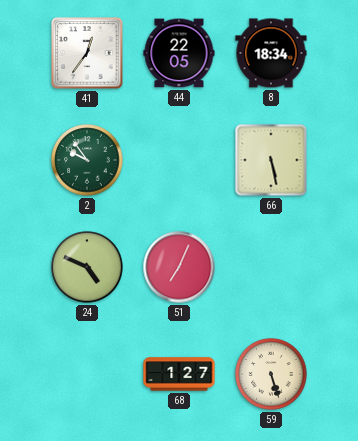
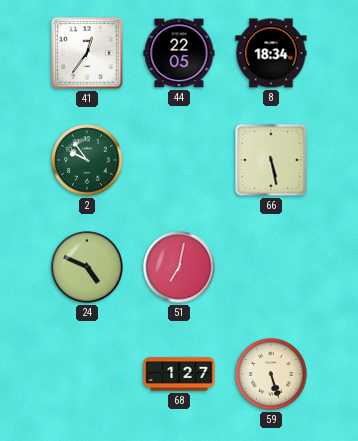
51: 7:04 -> 7:02
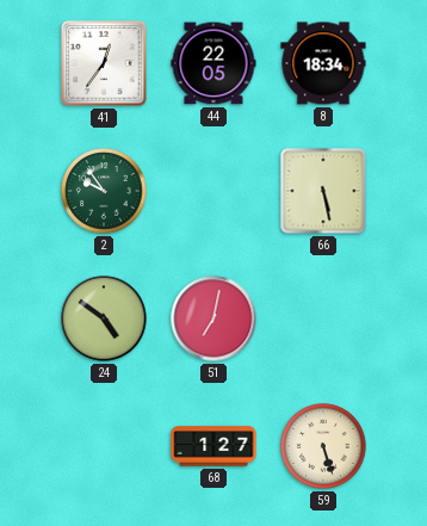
24: 4:49 -> 4:51
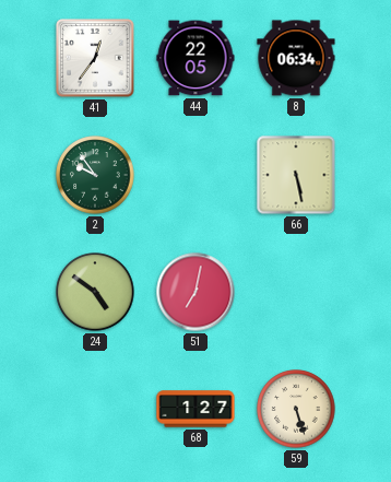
8: 18:34 -> 06:34
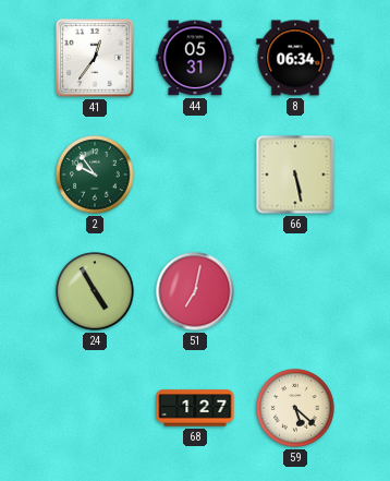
44: 22:05 -> 05:31
24: 4:51 -> 4:55
59: 5:27 -> 5:22
